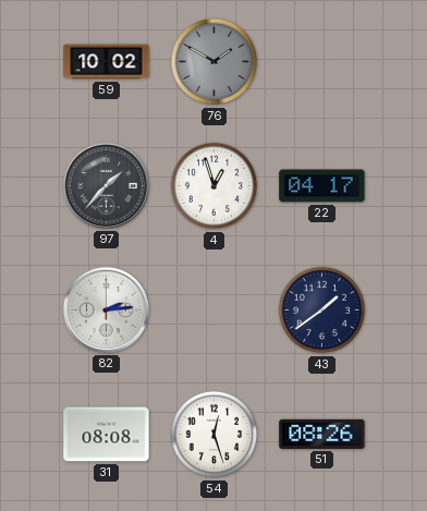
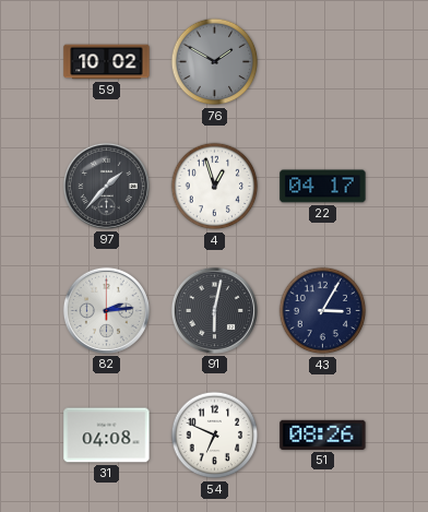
91: none -> 6:02
43: 1:39 -> 3:05
31: 08:08 -> 04:08
54: 12:27 -> 6:49
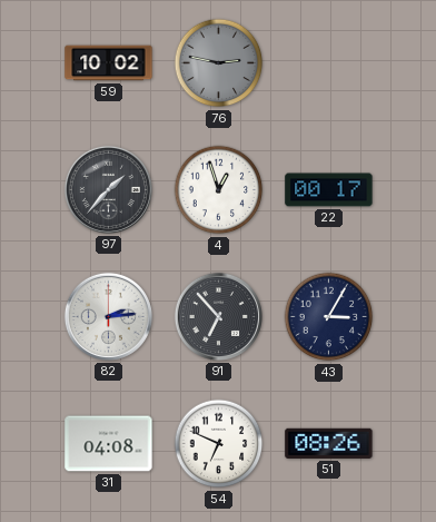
76: 1:50 -> 2:47
22: 04:17 -> 00:17
91: 6:02 -> 6:53
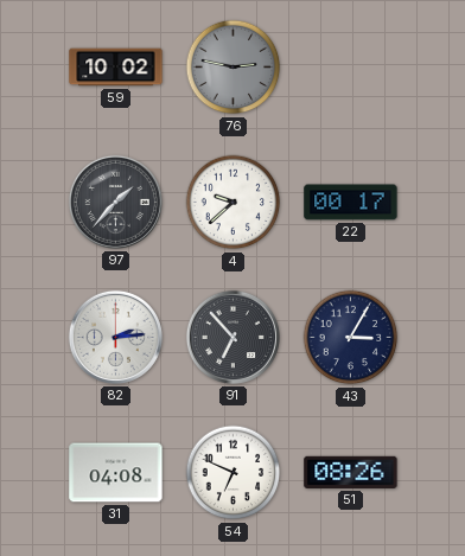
4: 12:57 -> 9:38
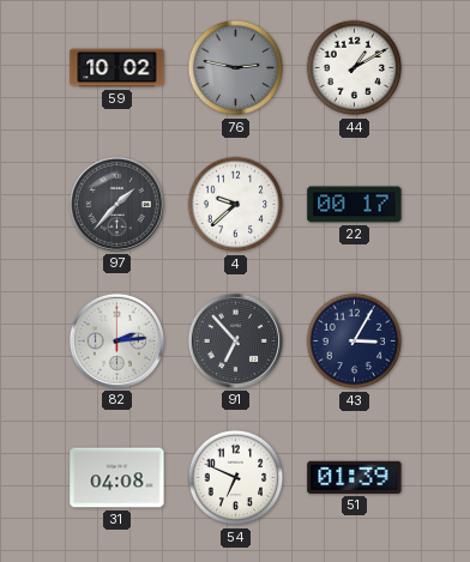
44: none -> 1:10
51: 08:26 -> 01:39
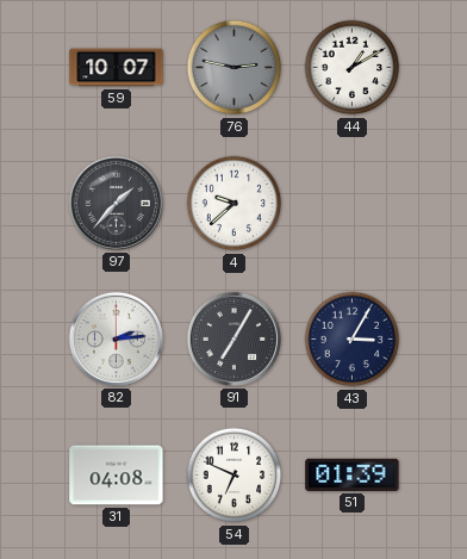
59: 10:02 -> 10:07
22: 00:17 -> none
91: 6:53 -> 7:05
